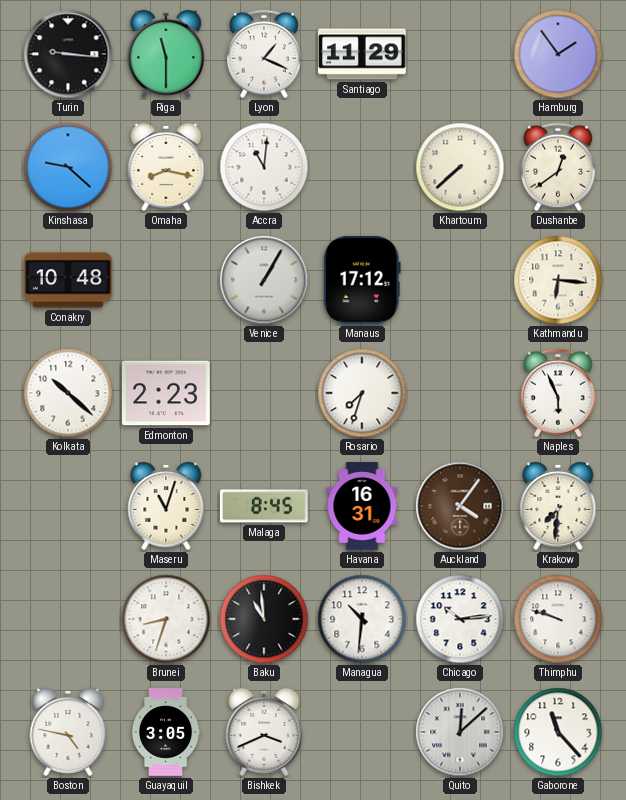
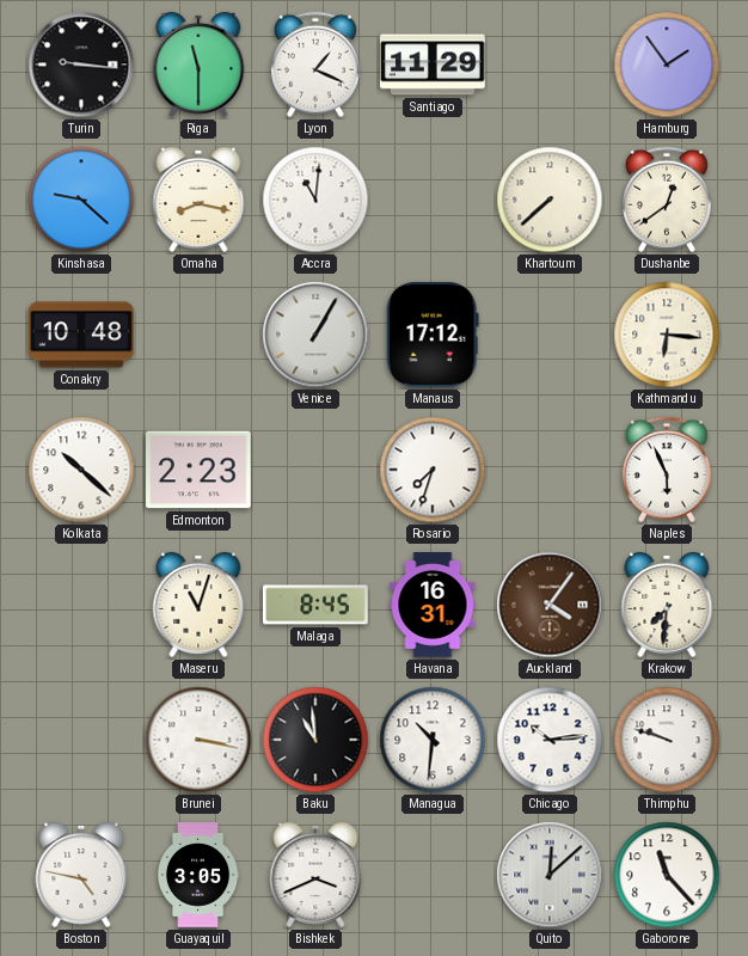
Brunei: 8:33 -> 3:17
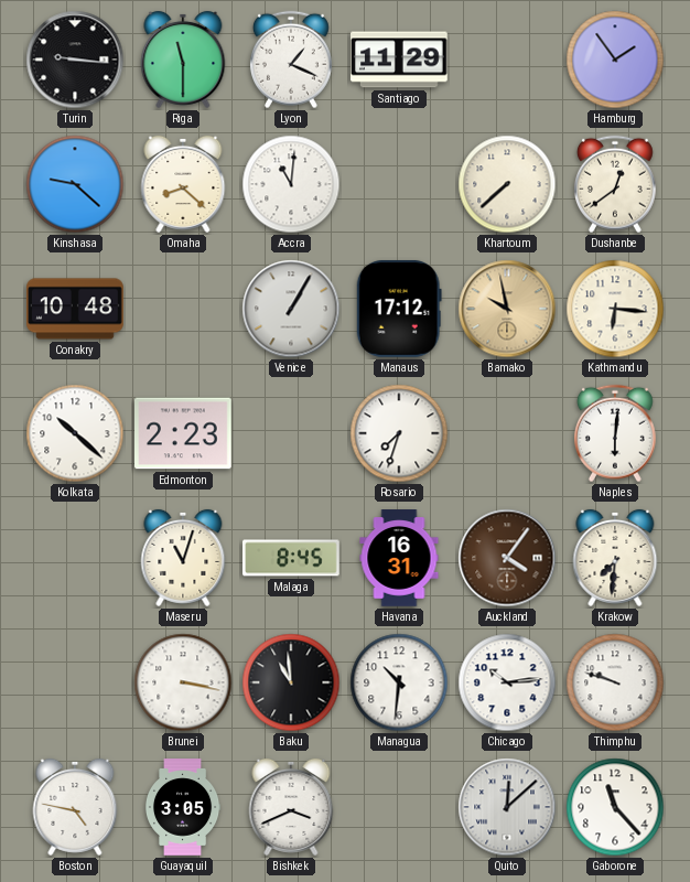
Omaha: 8:17 -> 8:22
Bamako: none -> 9:58
Naples: 5:56 -> 6:01
